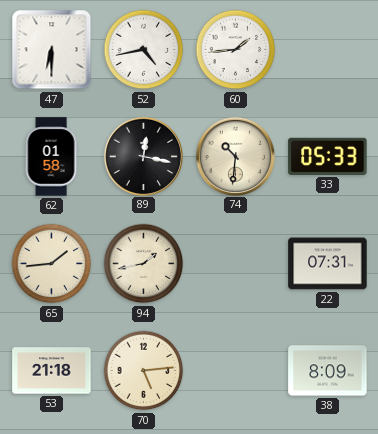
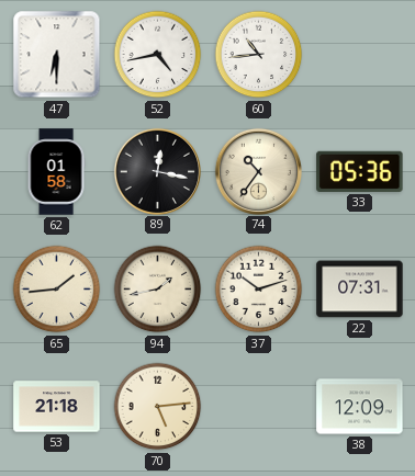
60: 1:44 -> 10:44
74: 10:31 -> 10:36
33: 05:33 -> 05:36
37: none -> 10:12
38: 8:09 -> 12:09
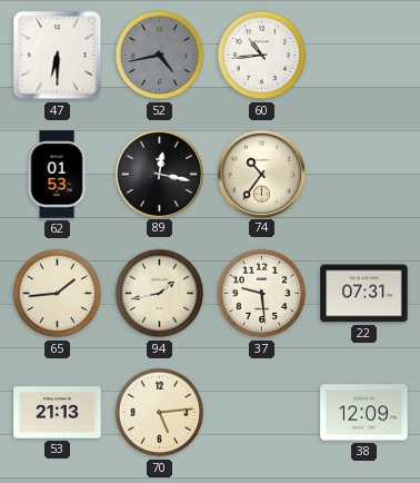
52 dial: white -> grey
62: 01:58 -> 01:53
33: 05:36 -> none
37: 10:12 -> 9:29
53: 21:18 -> 21:13
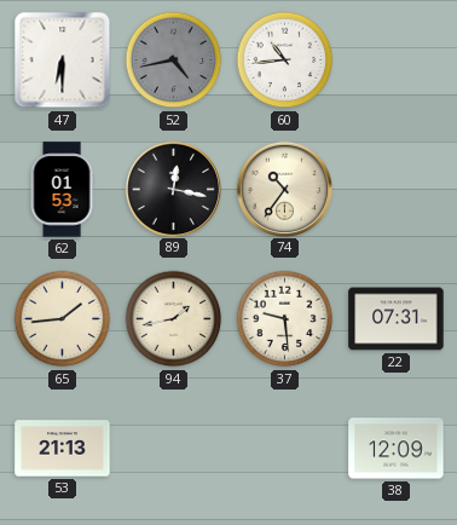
70: 5:14 -> none
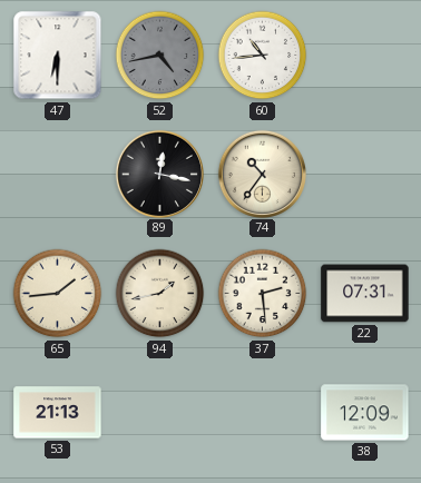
62: 01:53 -> none
37: 9:29 -> 2:29
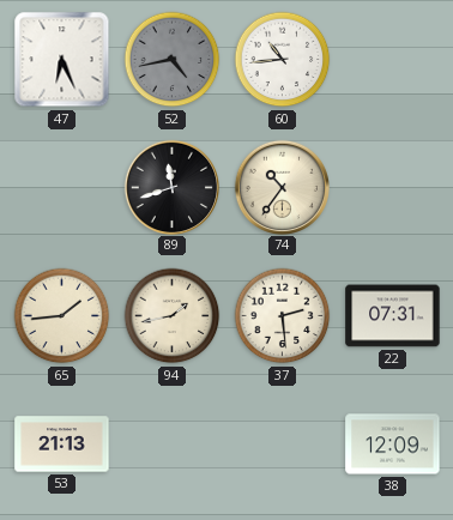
47: 6:30 -> 6:26
89: 12:17 -> 11:42
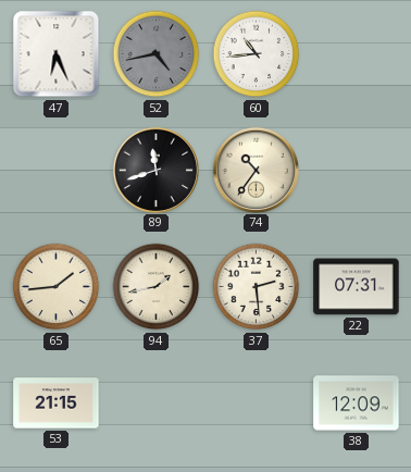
53: 21:13 -> 21:15
